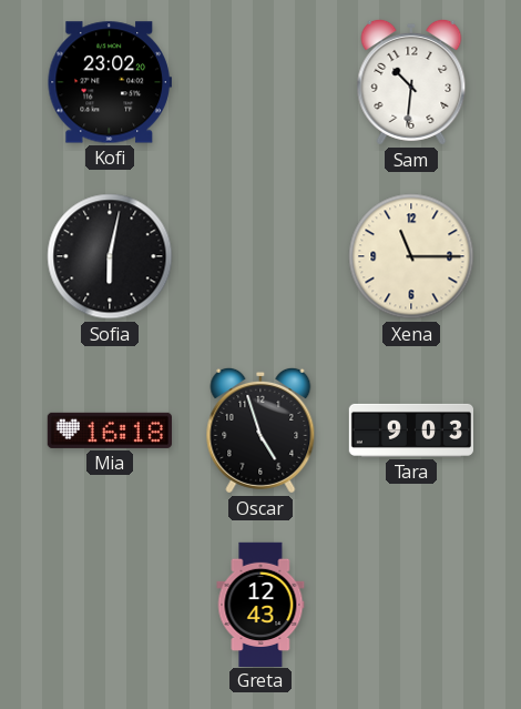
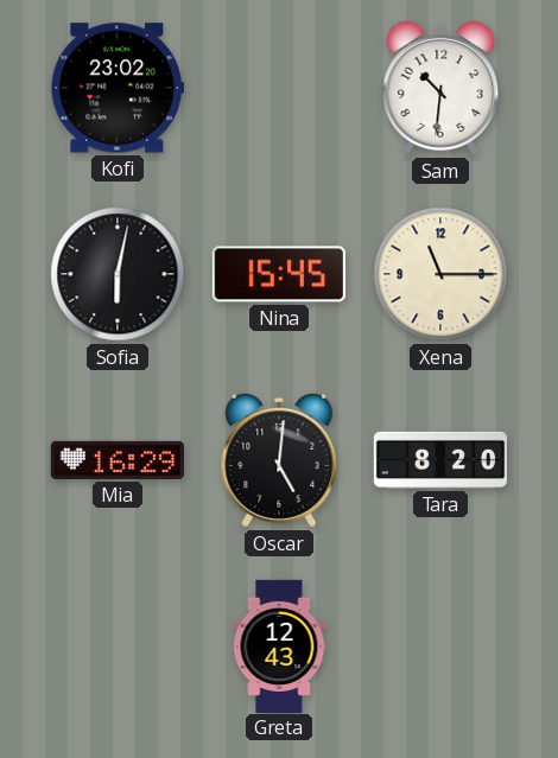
Nina: none -> 15:45
Mia: 16:18 -> 16:29
Oscar: 4:57 -> 5:01
Tara: 9:03 -> 8:20
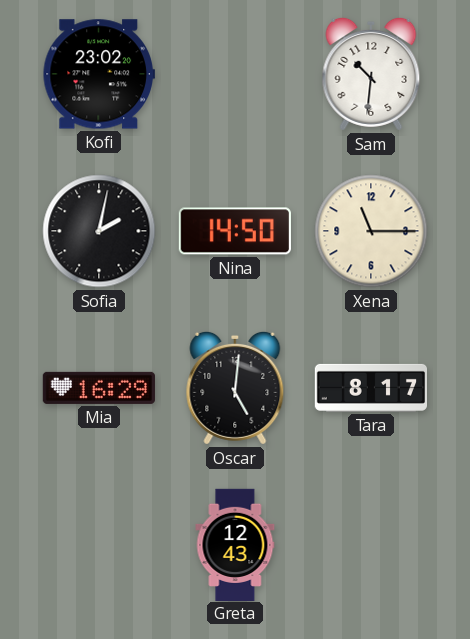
Sofia: 6:02 -> 2:02
Nina: 15:45 -> 14:50
Tara: 8:20 -> 8:17
